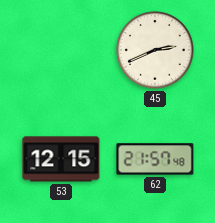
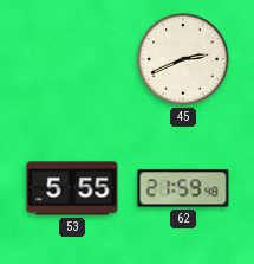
53: 12:15 -> 5:55
62: 21:57 -> 21:59
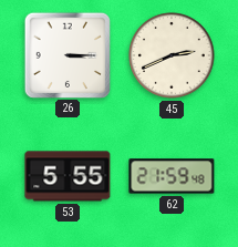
26: none -> 3:15
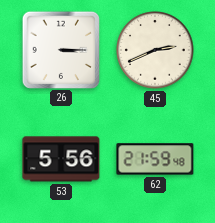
53: 5:55 -> 5:56
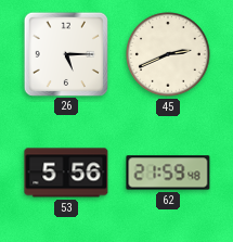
26: 3:15 -> 5:15
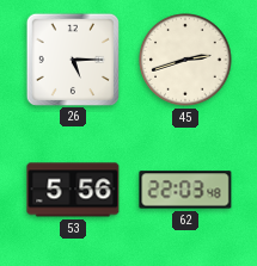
45: 2:41 -> 2:42
62: 21:59 -> 22:03
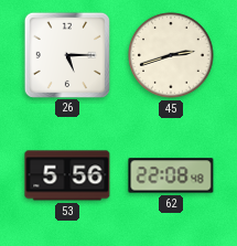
62: 22:03 -> 22:08
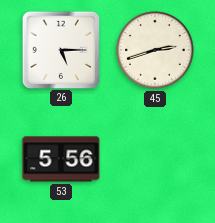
62: 22:08 -> none
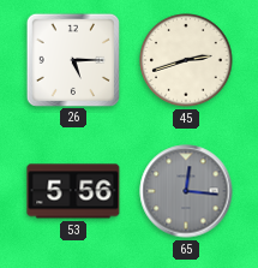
65: none -> 12:16
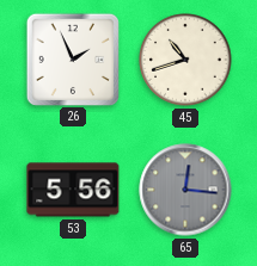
26: 5:15 -> 1:56
45: 2:42 -> 10:42
